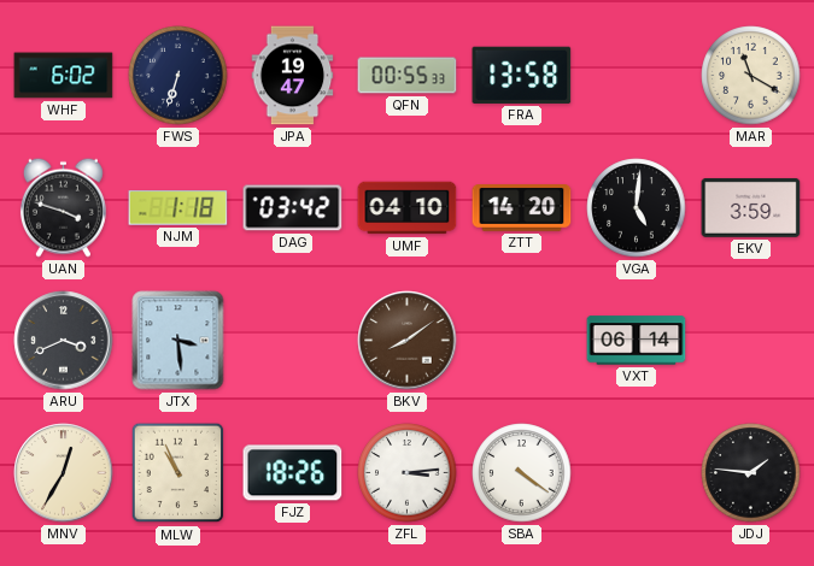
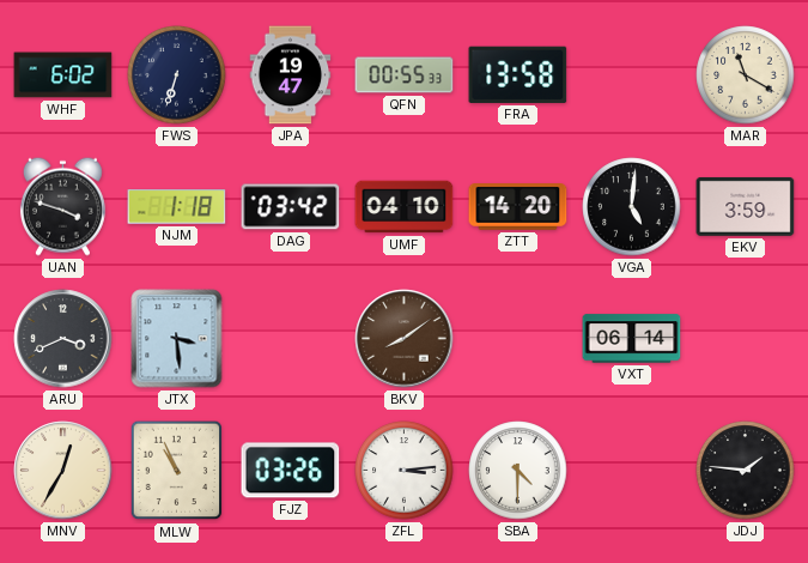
FJZ: 18:26 -> 03:26
SBA: 4:21 -> 4:30
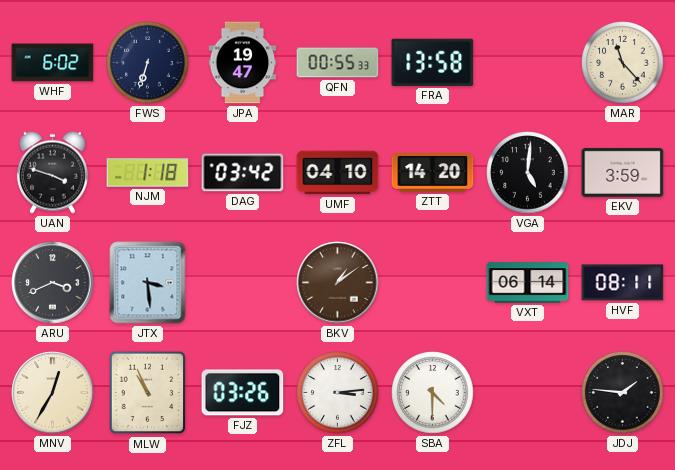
MAR: 11:20 -> 11:23
BKV: 8:09 -> 1:09
HVF: none -> 08:11
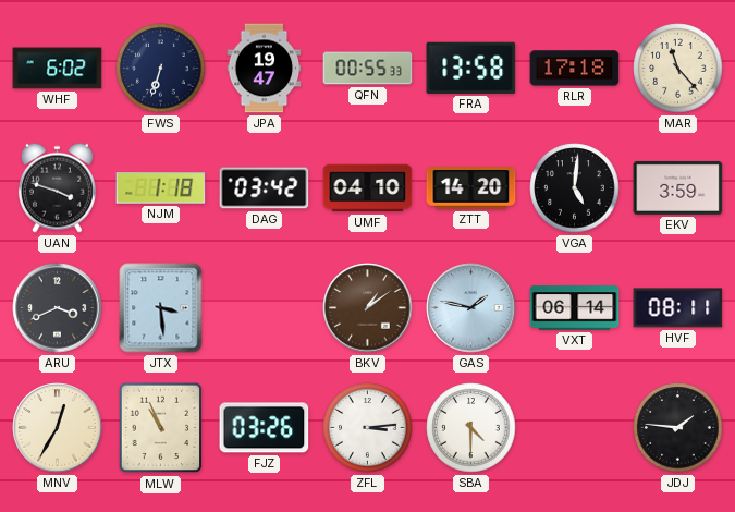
RLR: none -> 17:18
GAS: none -> 1:47
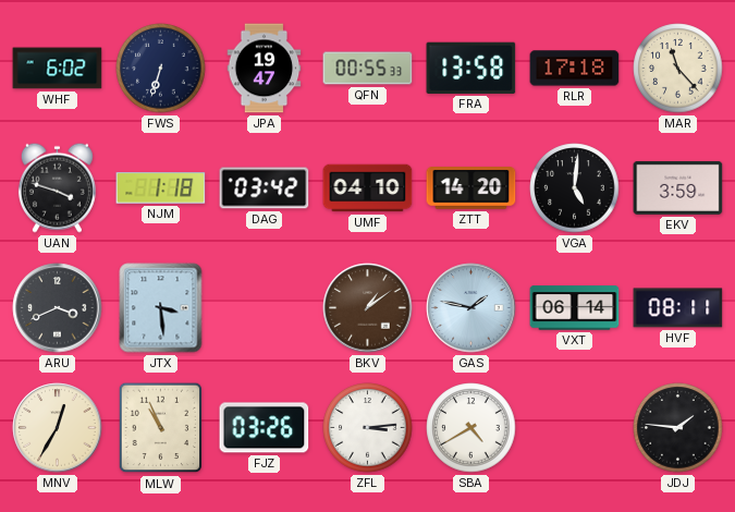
SBA: 4:30 -> 4:40
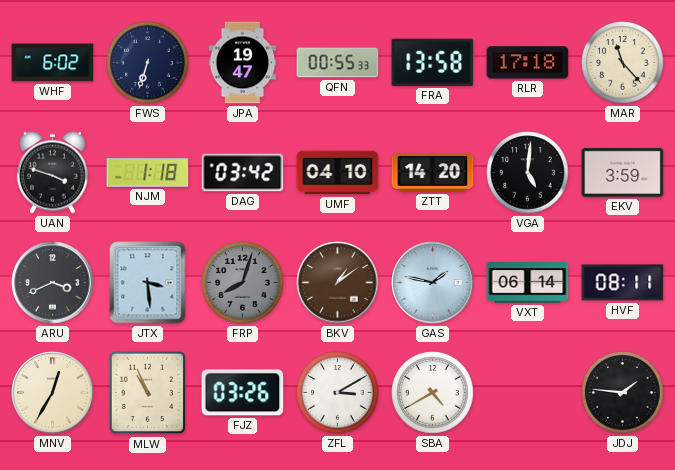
FRP: none -> 8:03
ZFL: 3:14 -> 3:10
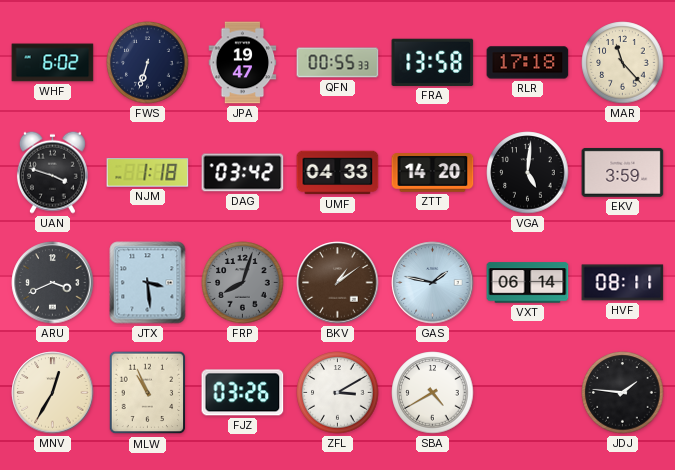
UMF: 04:10 -> 04:33
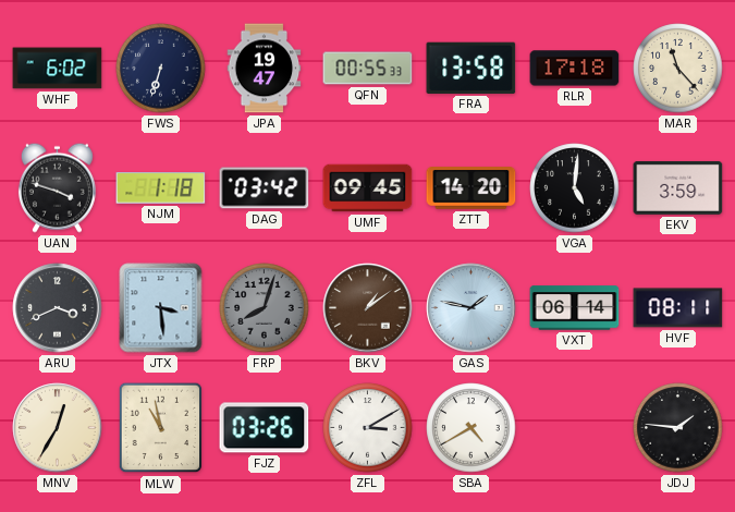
UMF: 04:33 -> 09:45
MLW: 10:56 -> 10:58
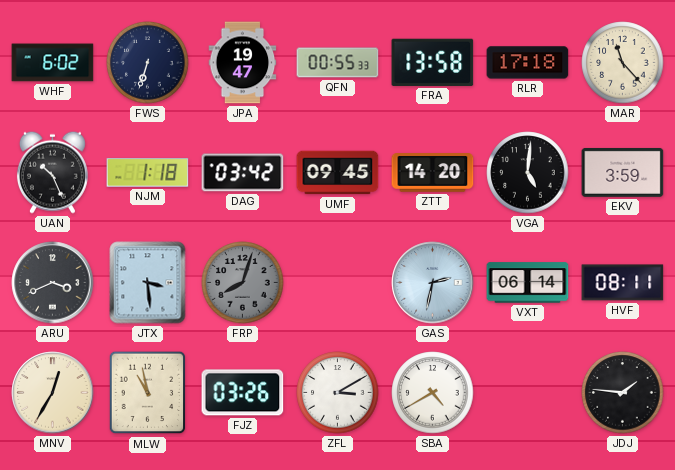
UAN: 3:48 -> 10:26
BKV: 1:09 -> none
GAS: 1:47 -> 2:32
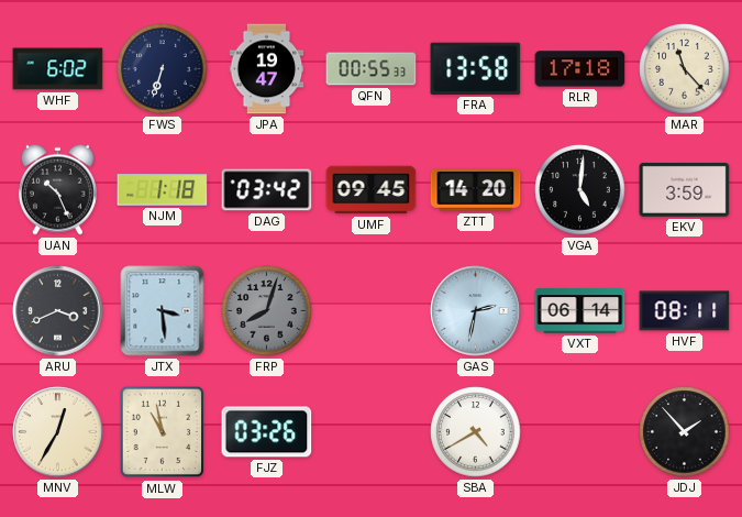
ZFL: 3:10 -> none
JDJ: 1:46 -> 1:53
